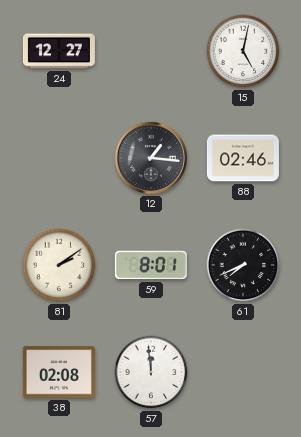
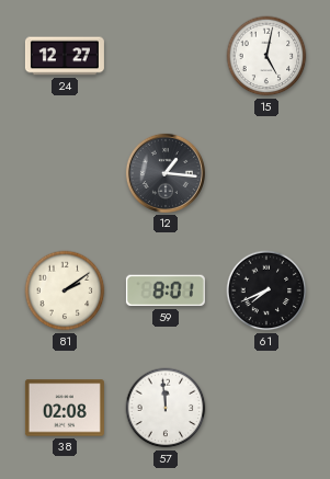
88: 02:46 -> none
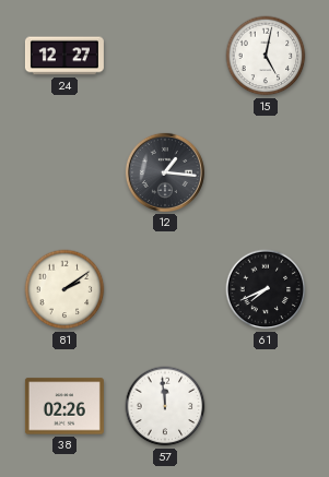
59: 8:01 -> none
38: 02:08 -> 02:26
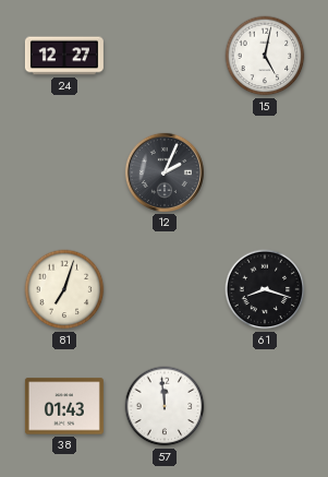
12: 1:16 -> 2:04
81: 2:09 -> 7:03
61: 7:41 -> 8:18
38: 02:26 -> 01:43
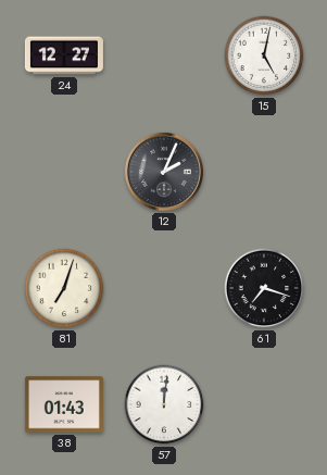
61: 8:18 -> 7:18
57: 11:59 -> 12:01
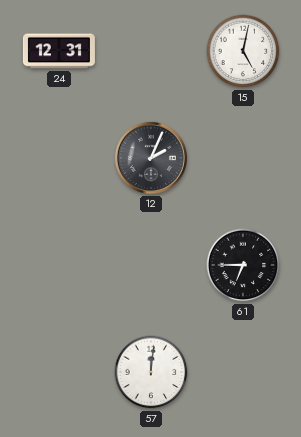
24: 12:27 -> 12:31
81: 7:03 -> none
61: 7:18 -> 6:45
38: 01:43 -> none
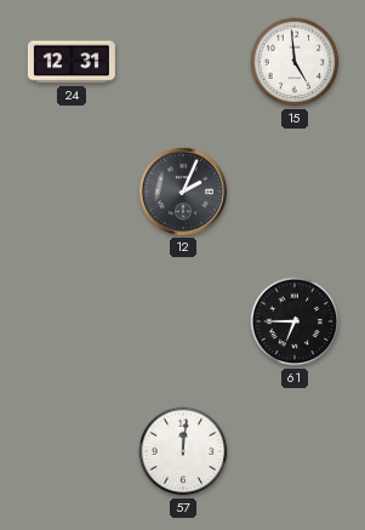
15: 5:02 -> 4:59
